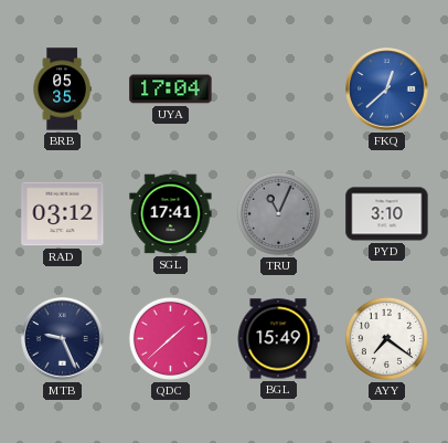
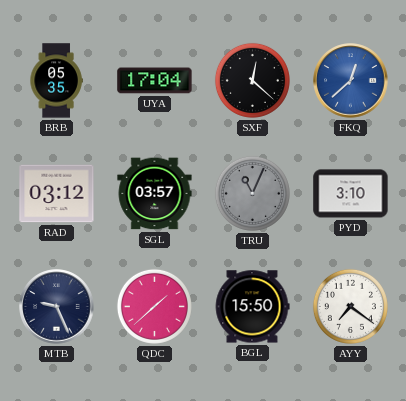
SXF: none -> 12:22
SGL: 17:41 -> 03:57
BGL: 15:49 -> 15:50
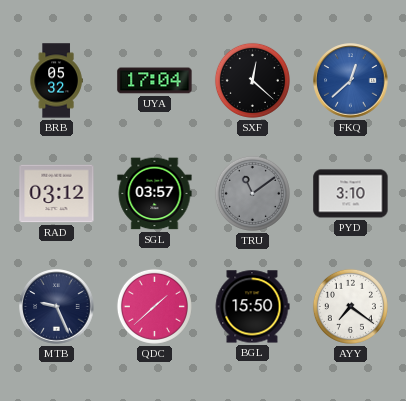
BRB: 05:35 -> 05:32
TRU: 11:04 -> 11:09
